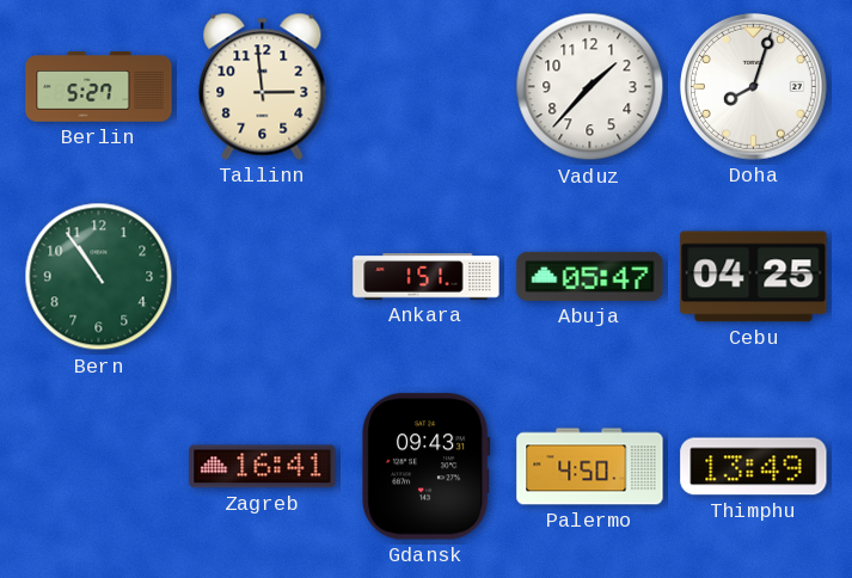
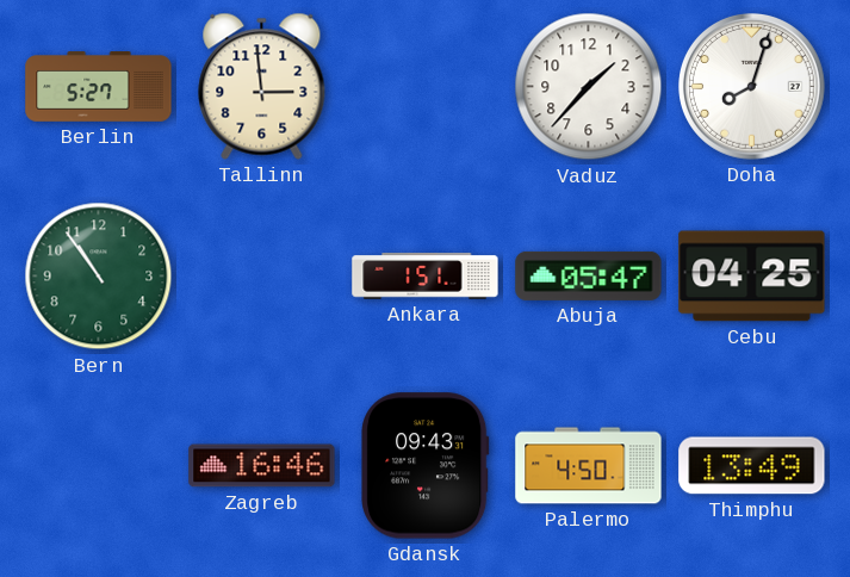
Zagreb: 16:41 -> 16:46
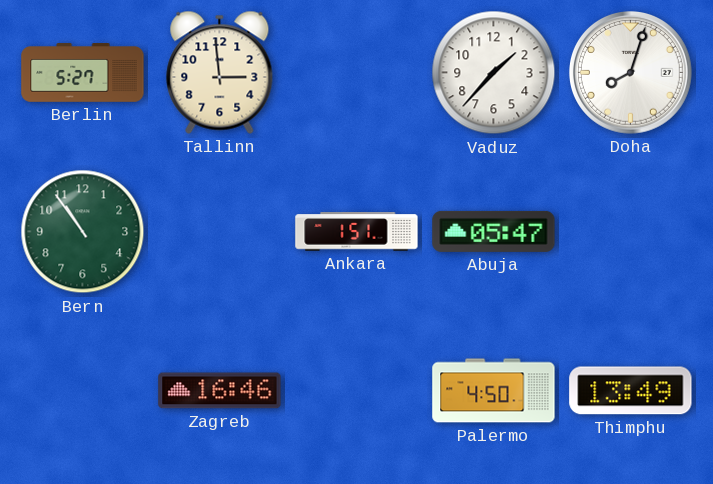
Cebu: 04:25 -> none
Gdansk: 09:43 -> none
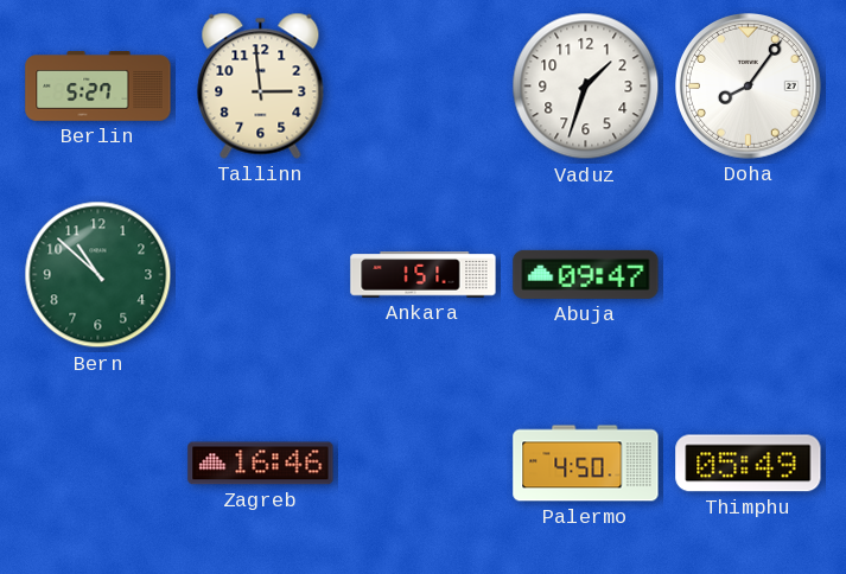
Vaduz: 1:37 -> 1:33
Doha: 8:03 -> 8:06
Bern: 10:54 -> 10:52
Abuja: 05:47 -> 09:47
Thimphu: 13:49 -> 05:49
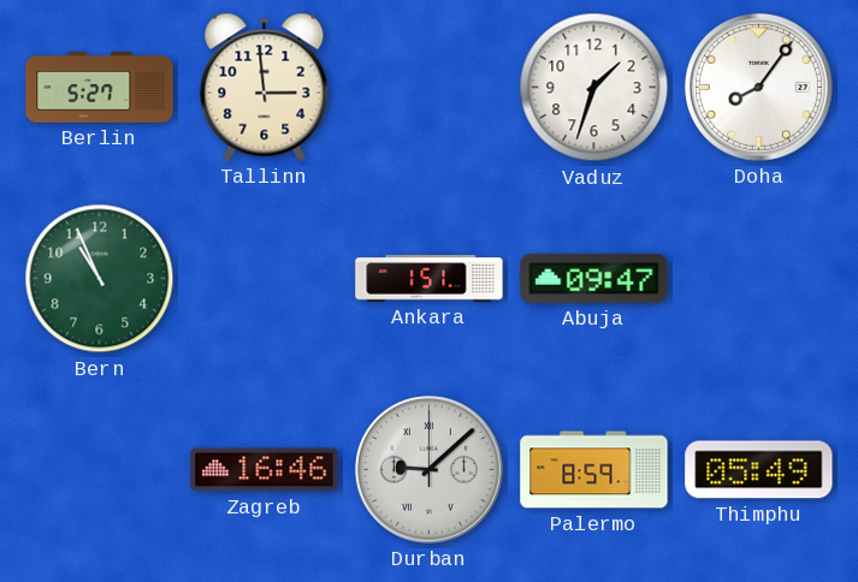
Bern: 10:52 -> 10:56
Durban: none -> 9:08
Palermo: 4:50 -> 8:59
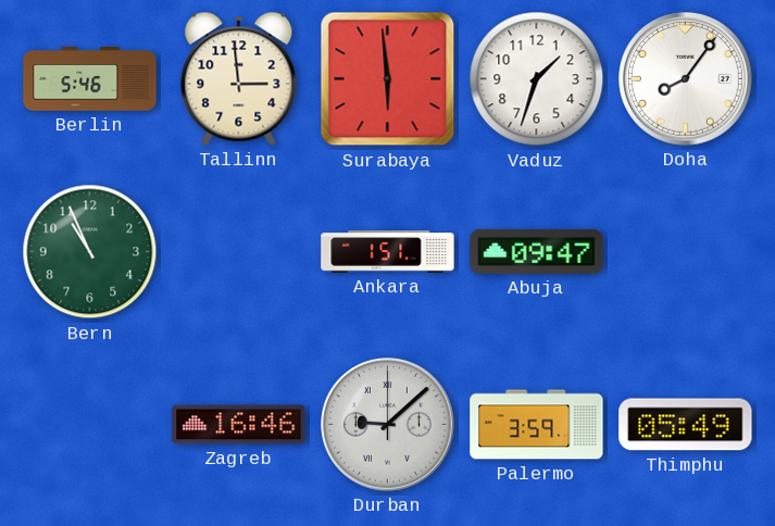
Berlin: 5:27 -> 5:46
Surabaya: none -> 5:59
Palermo: 8:59 -> 3:59
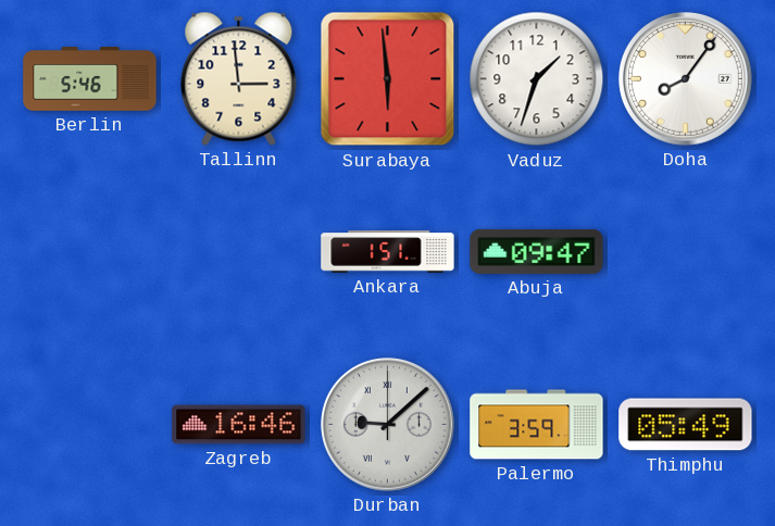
Bern: 10:56 -> none
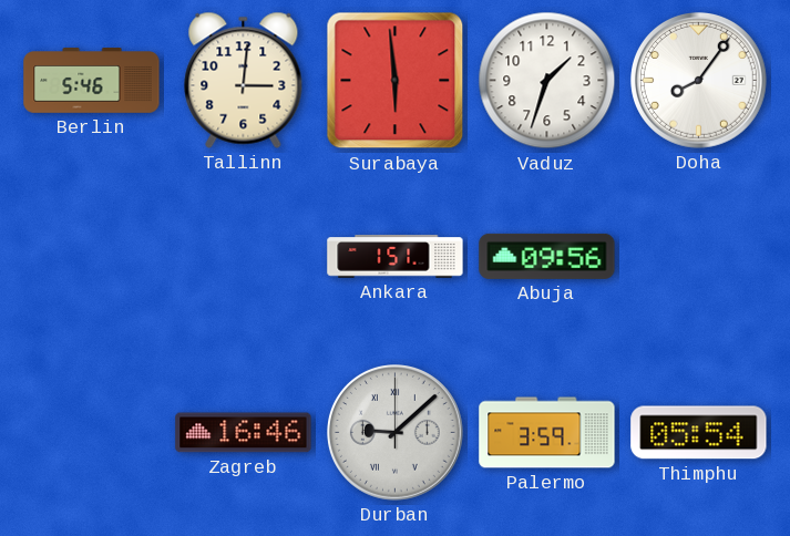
Tallinn: 2:59 -> 3:01
Abuja: 09:47 -> 09:56
Thimphu: 05:49 -> 05:54
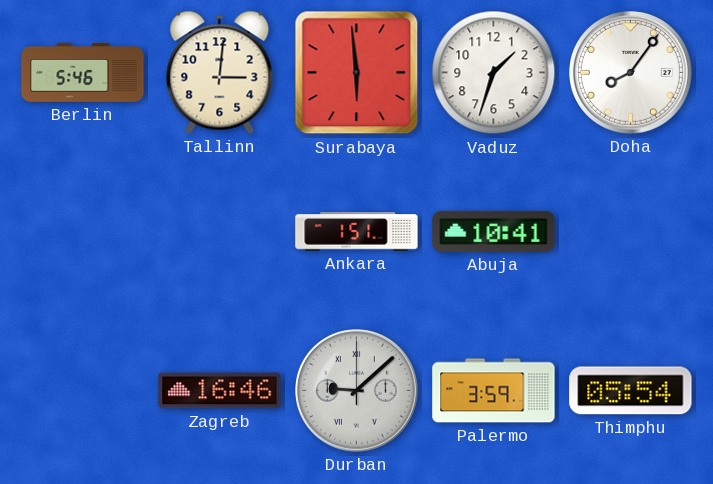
Abuja: 09:56 -> 10:41
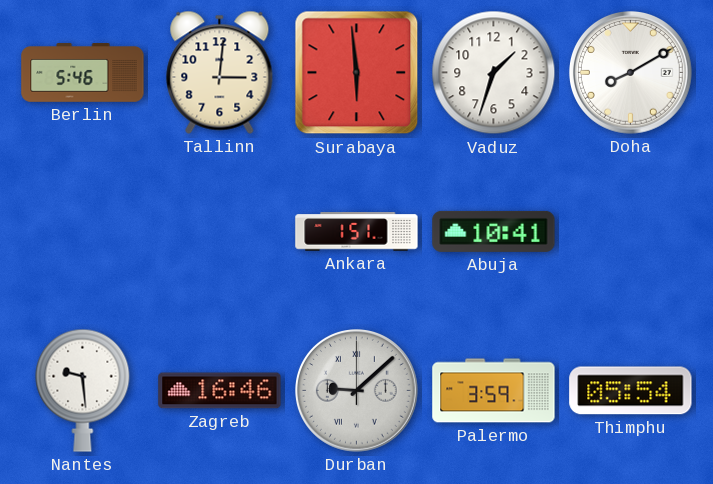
Doha: 8:06 -> 8:10
Nantes: none -> 9:29
